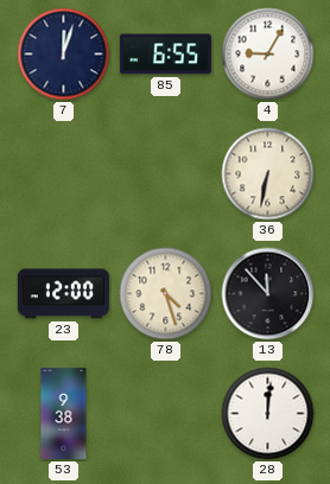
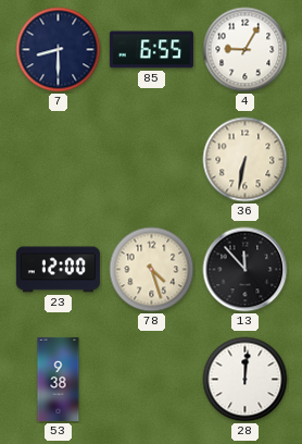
7: 12:03 -> 8:30
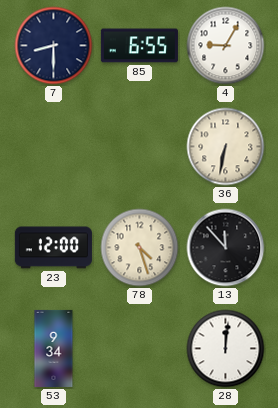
53: 9:38 -> 9:34
